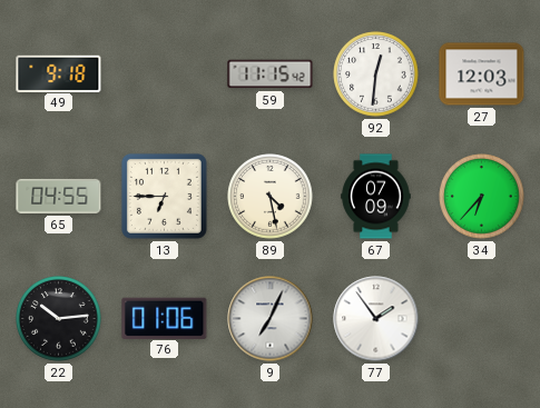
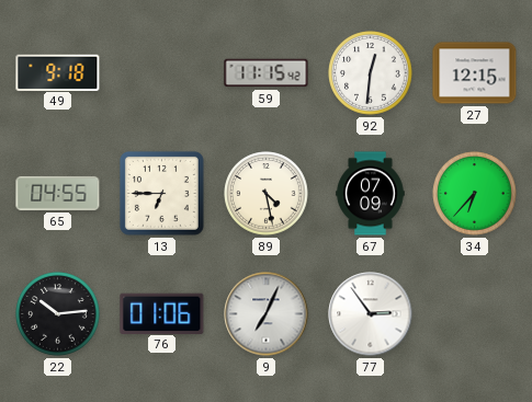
27: 12:03 -> 12:15
77: 1:54 -> 2:54
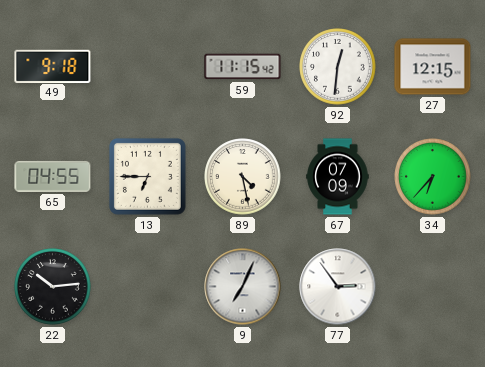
76: 01:06 -> none
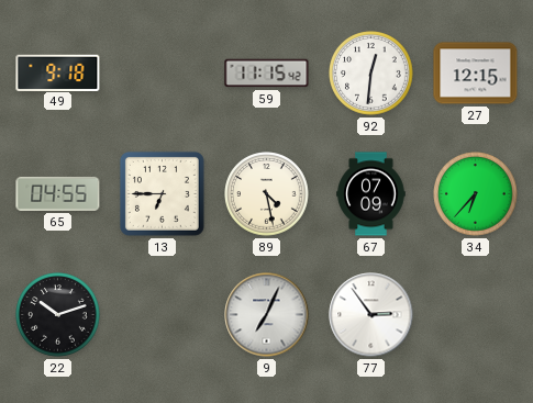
22: 10:14 -> 10:12
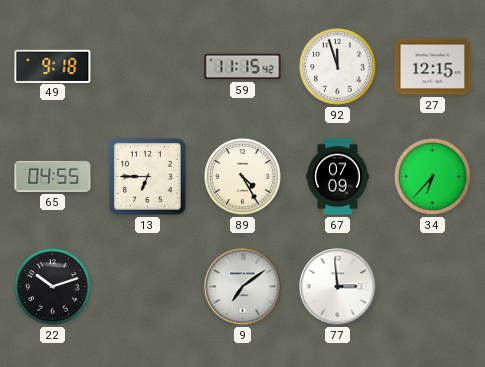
92: 12:31 -> 11:57
89: 4:28 -> 4:25
9: 7:04 -> 7:09
77: 2:54 -> 2:59
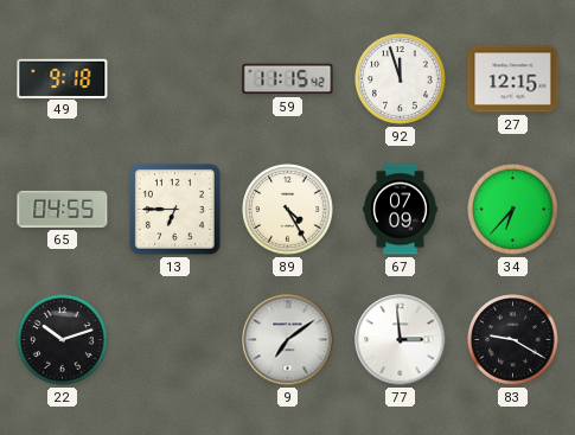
83: none -> 9:20
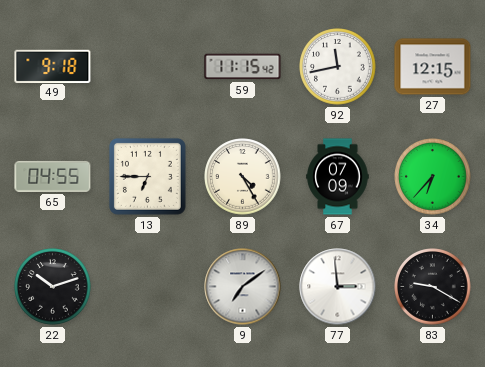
92: 11:57 -> 11:43
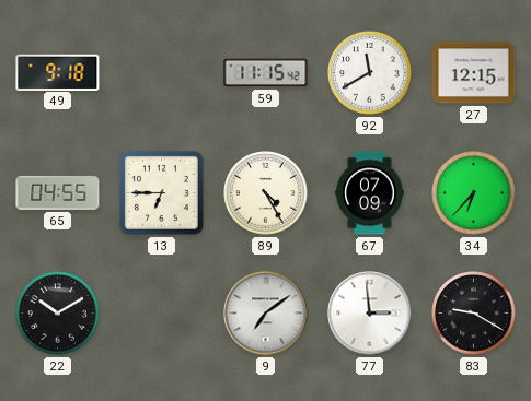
92: 11:43 -> 11:40
22: 10:12 -> 10:10
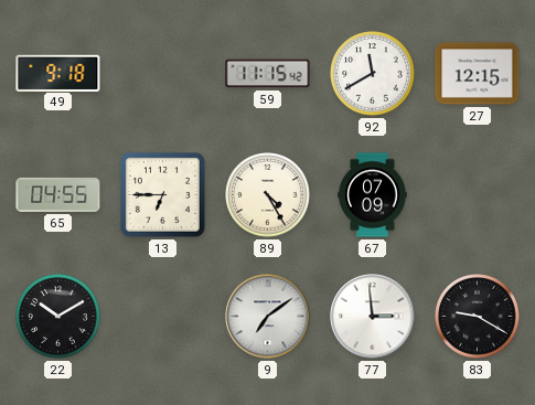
34: 6:37 -> none
